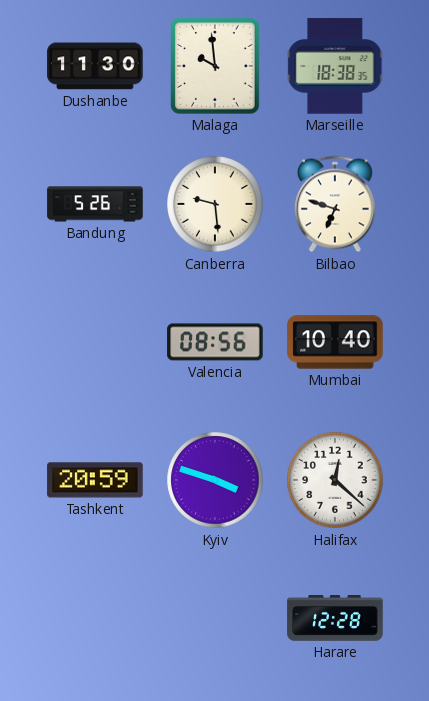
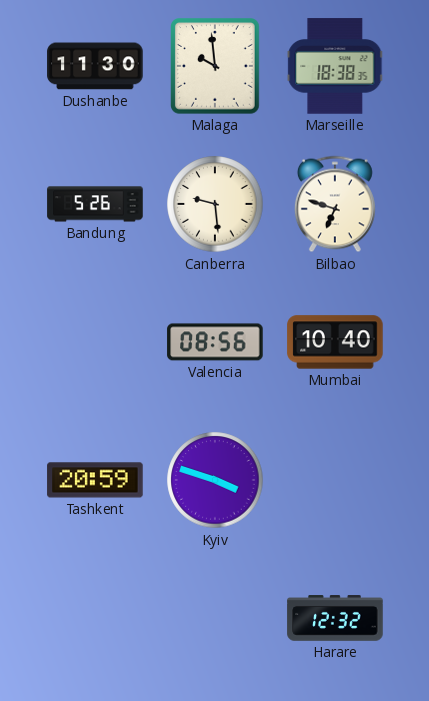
Halifax: 12:22 -> none
Harare: 12:28 -> 12:32
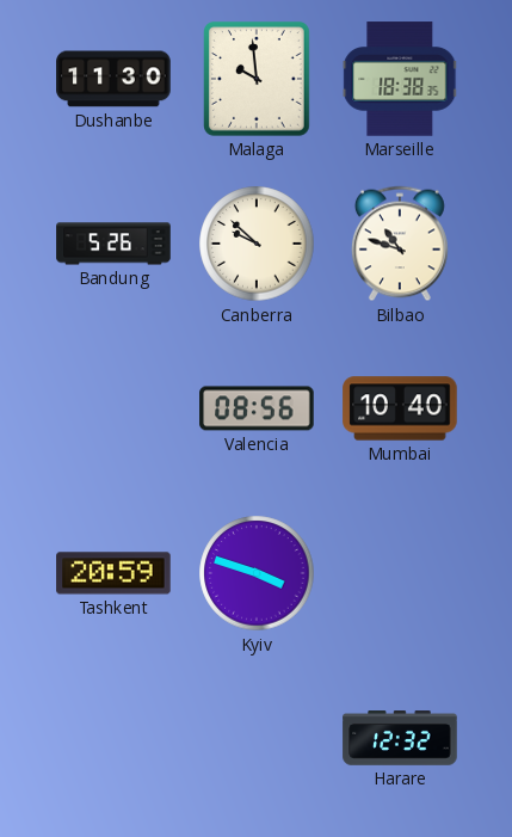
Canberra: 9:29 -> 9:52
Bilbao: 6:48 -> 10:48
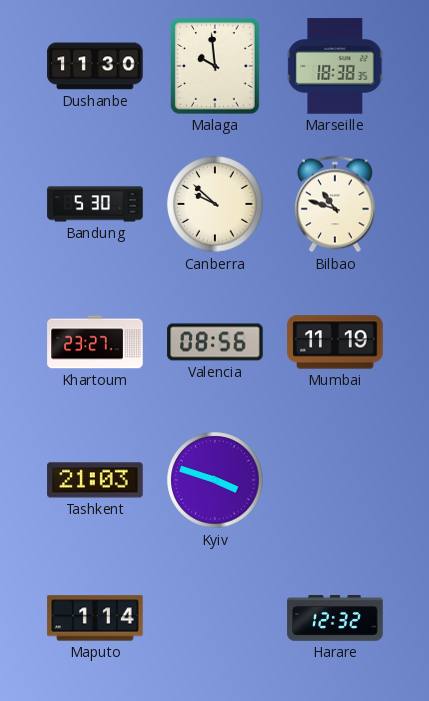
Bandung: 5:26 -> 5:30
Khartoum: none -> 23:27
Mumbai: 10:40 -> 11:19
Tashkent: 20:59 -> 21:03
Maputo: none -> 1:14
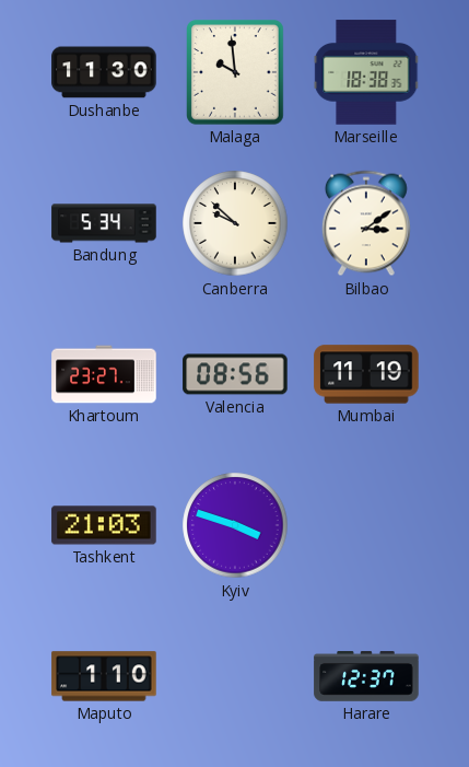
Bandung: 5:30 -> 5:34
Bilbao: 10:48 -> 3:09
Maputo: 1:14 -> 1:10
Harare: 12:32 -> 12:37
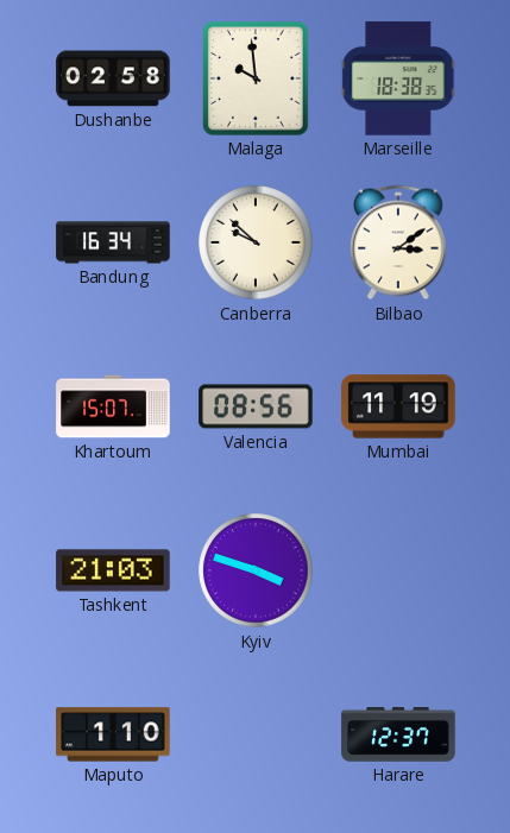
Dushanbe: 11:30 -> 02:58
Bandung: 5:34 -> 16:34
Khartoum: 23:27 -> 15:07
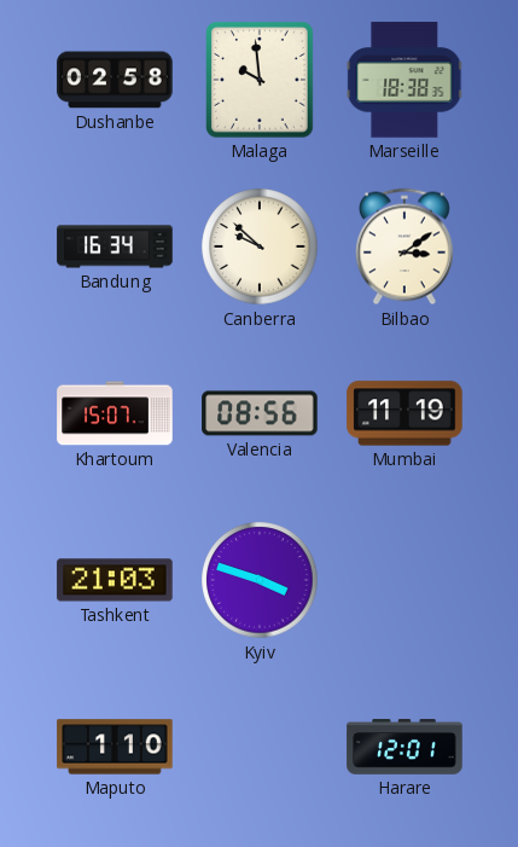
Harare: 12:37 -> 12:01
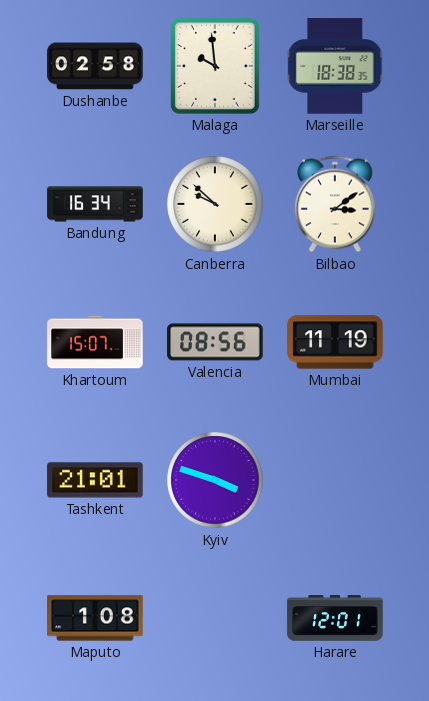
Tashkent: 21:03 -> 21:01
Maputo: 1:10 -> 1:08
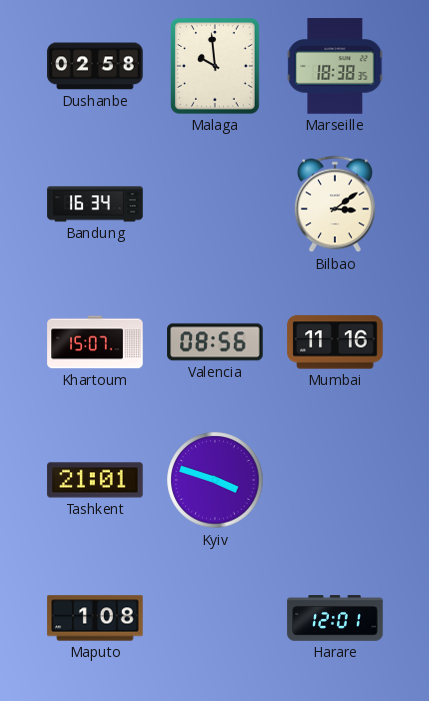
Canberra: 9:52 -> none
Mumbai: 11:19 -> 11:16
